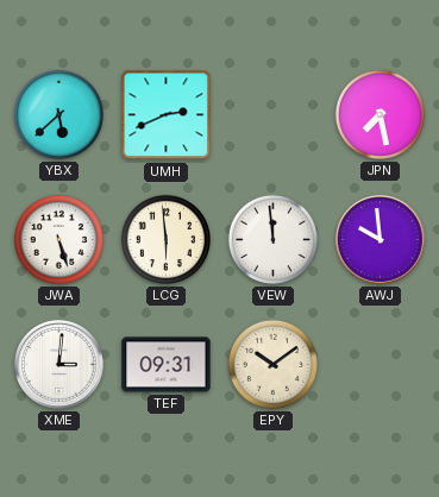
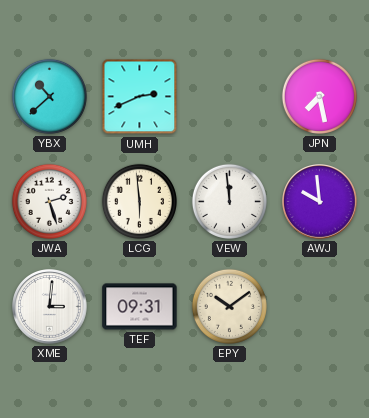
YBX: 5:38 -> 10:38
JWA: 5:27 -> 2:27
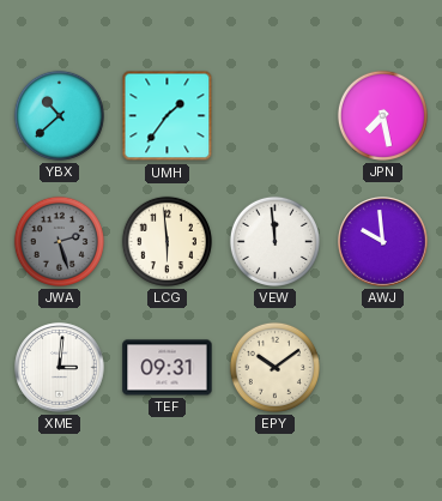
UMH: 2:41 -> 1:36
JWA dial: white -> grey
